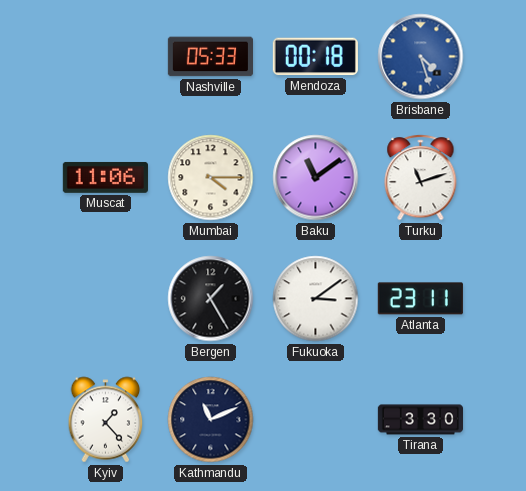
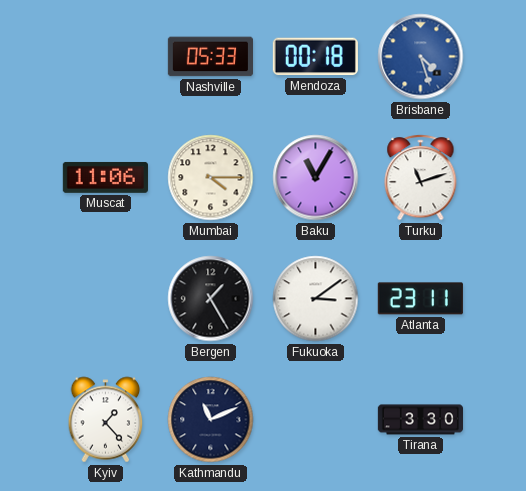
Baku: 11:09 -> 11:05
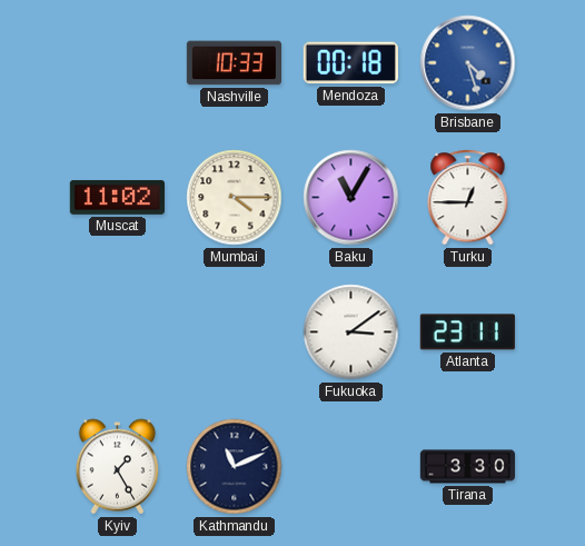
Nashville: 05:33 -> 10:33
Muscat: 11:06 -> 11:02
Turku: 11:12 -> 12:45
Bergen: 1:25 -> none
Kyiv: 1:23 -> 1:25
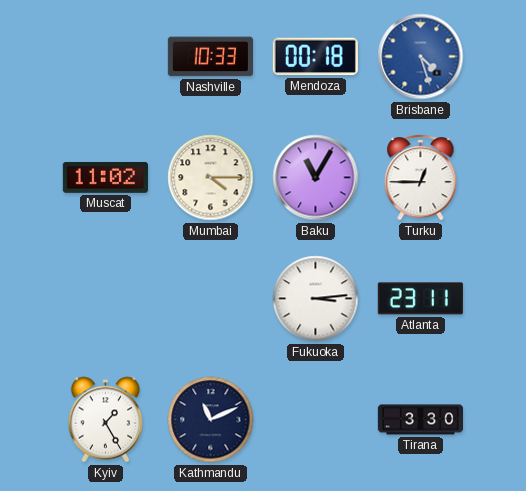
Fukuoka: 3:09 -> 3:14
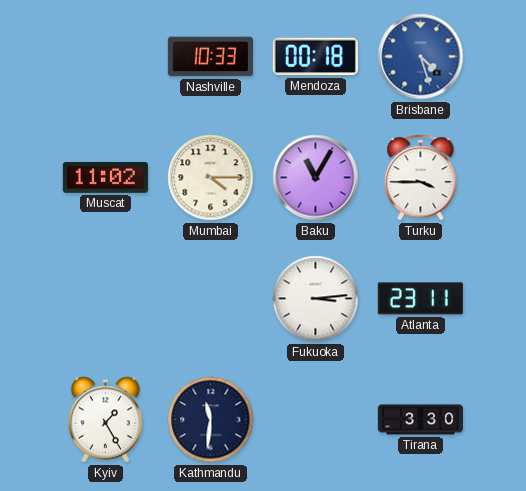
Turku: 12:45 -> 3:45
Kathmandu: 11:11 -> 11:31
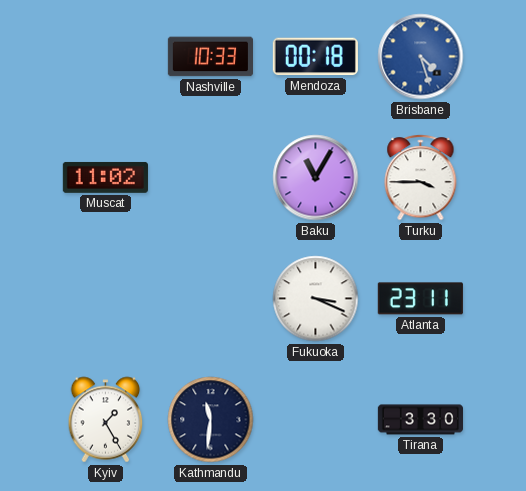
Mumbai: 4:15 -> none
Fukuoka: 3:14 -> 3:19
